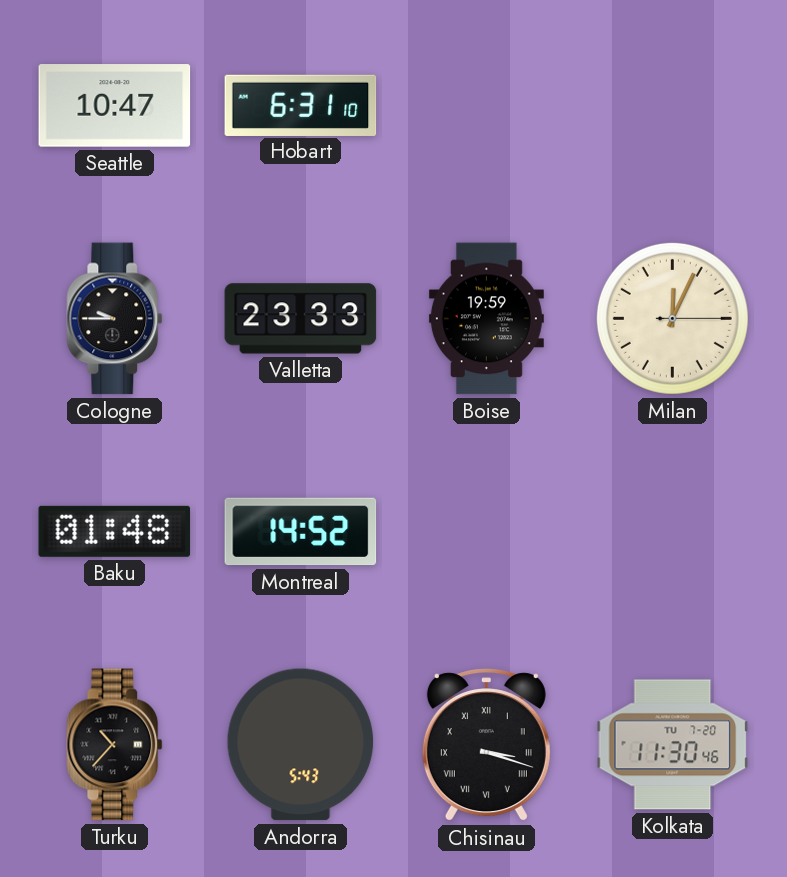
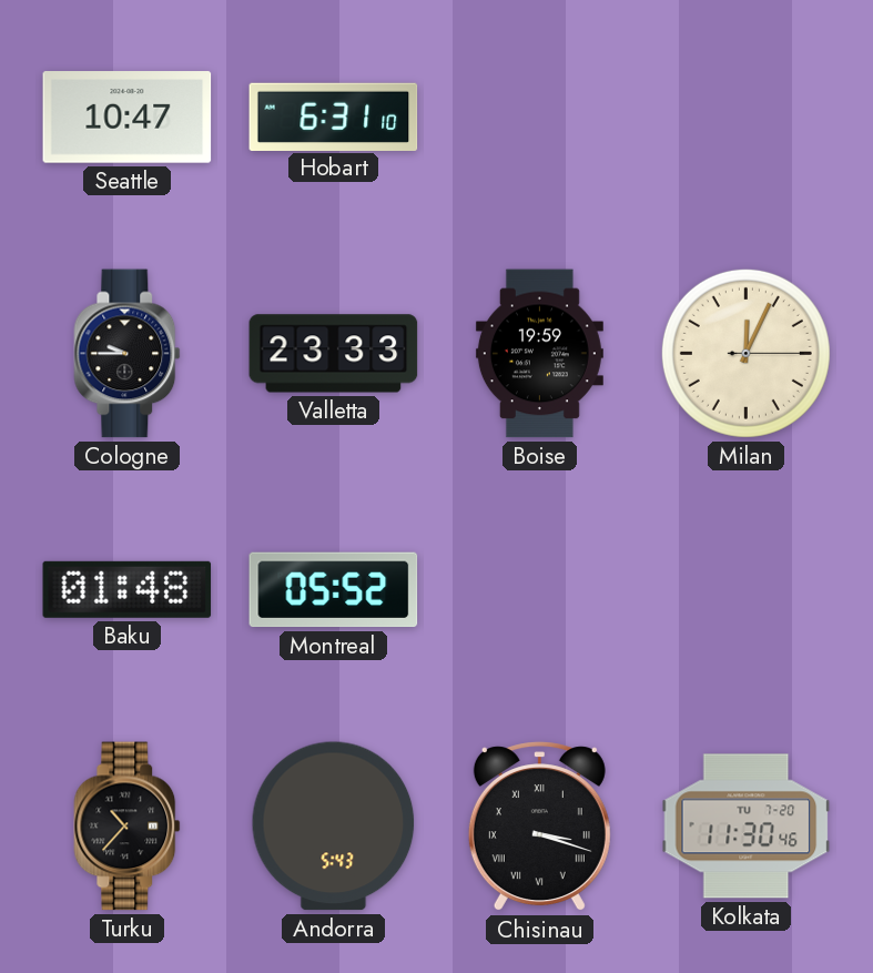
Montreal: 14:52 -> 05:52
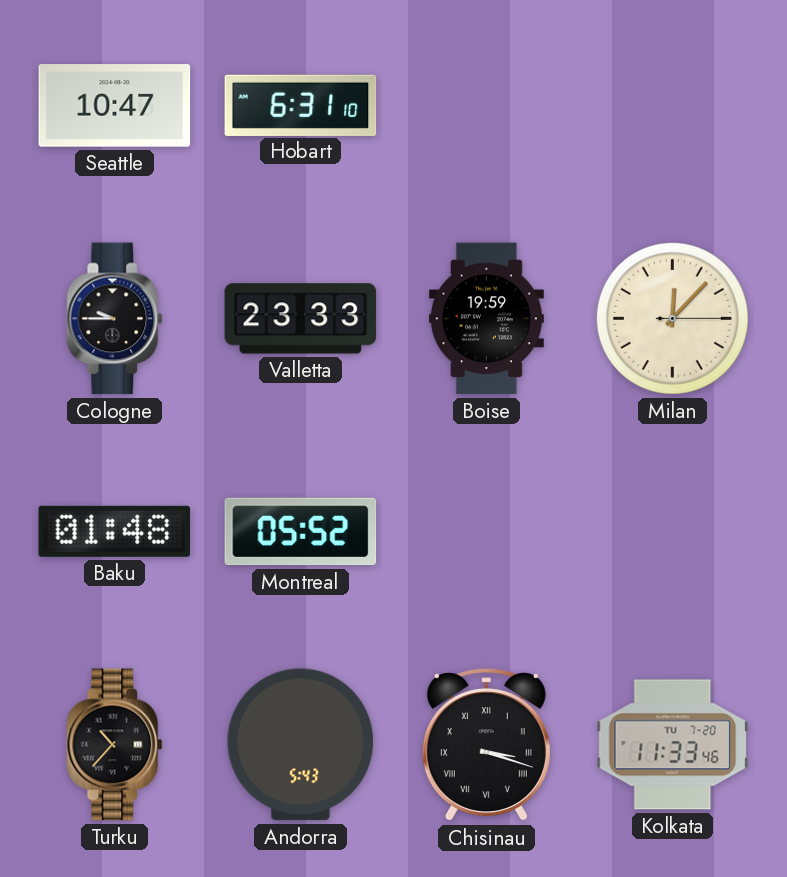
Milan: 12:04 -> 12:07
Kolkata: 11:30 -> 11:33
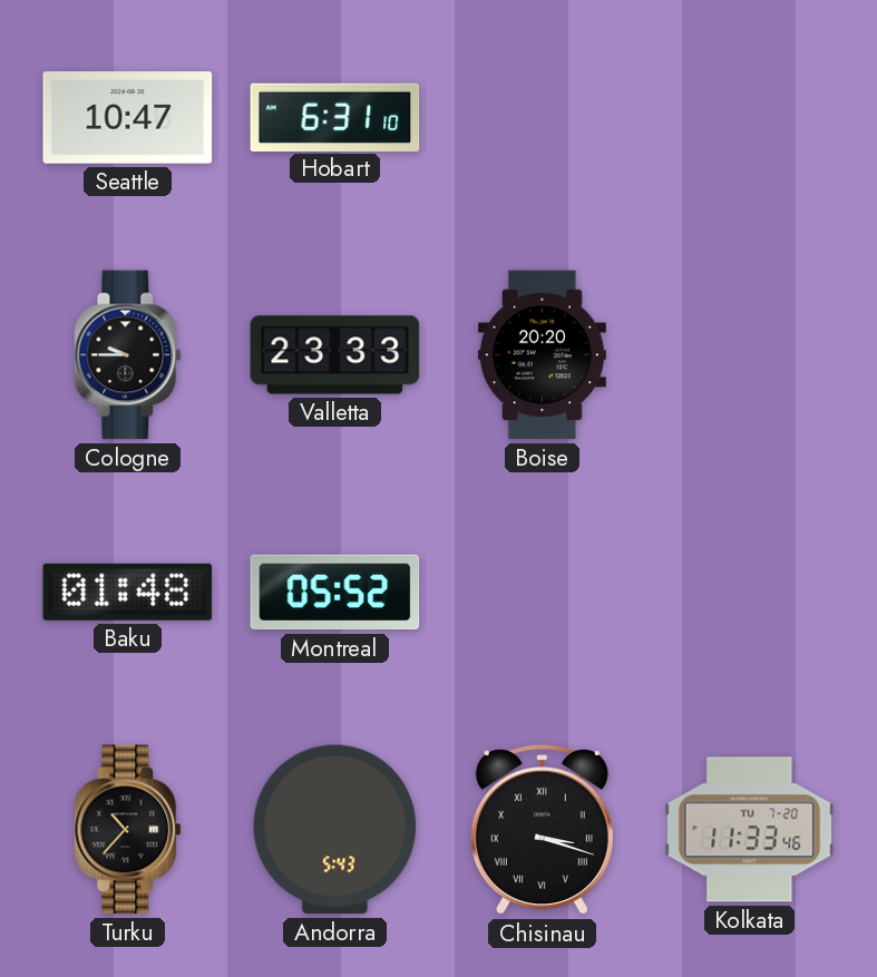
Boise: 19:59 -> 20:20
Milan: 12:07 -> none
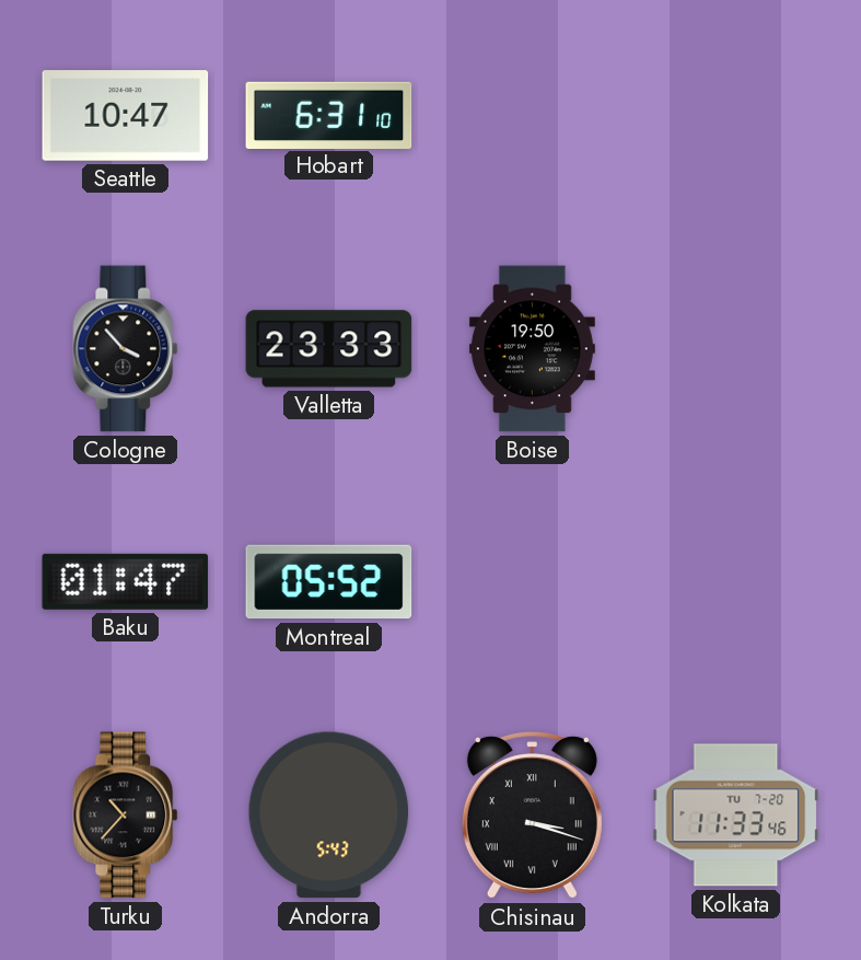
Cologne: 9:45 -> 3:53
Boise: 20:20 -> 19:50
Baku: 01:48 -> 01:47
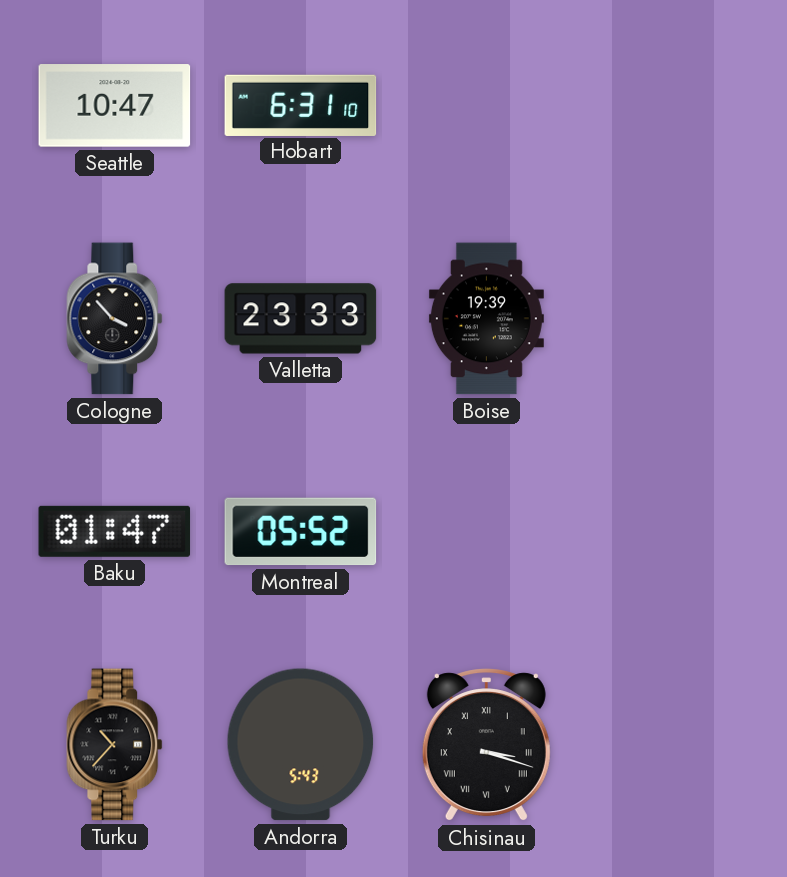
Boise: 19:50 -> 19:39
Kolkata: 11:33 -> none
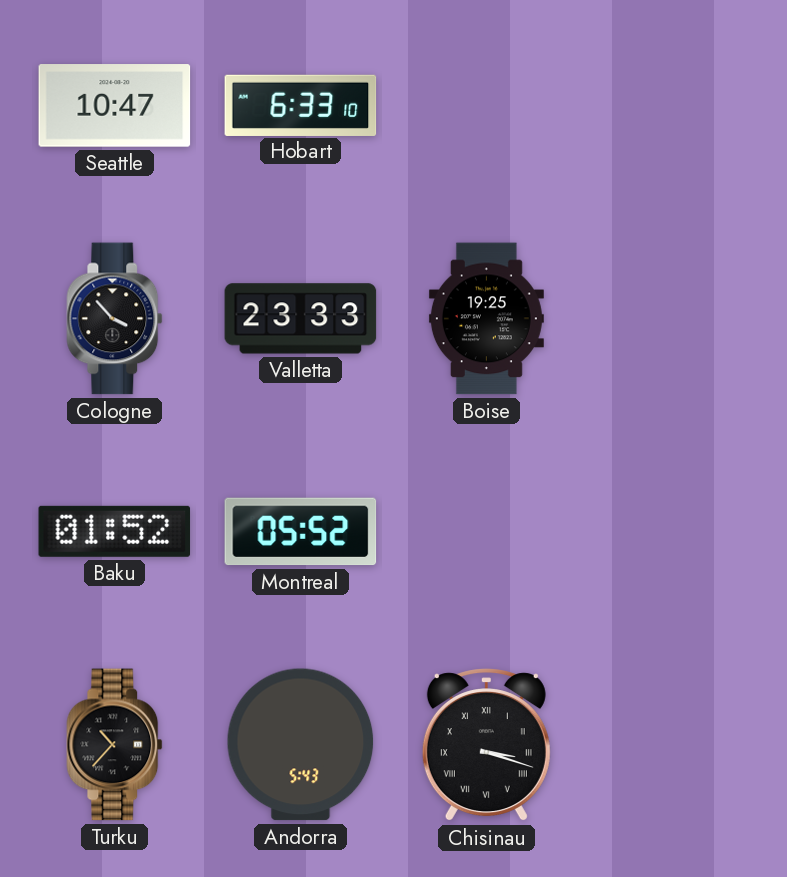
Hobart: 6:31 -> 6:33
Boise: 19:39 -> 19:25
Baku: 01:47 -> 01:52
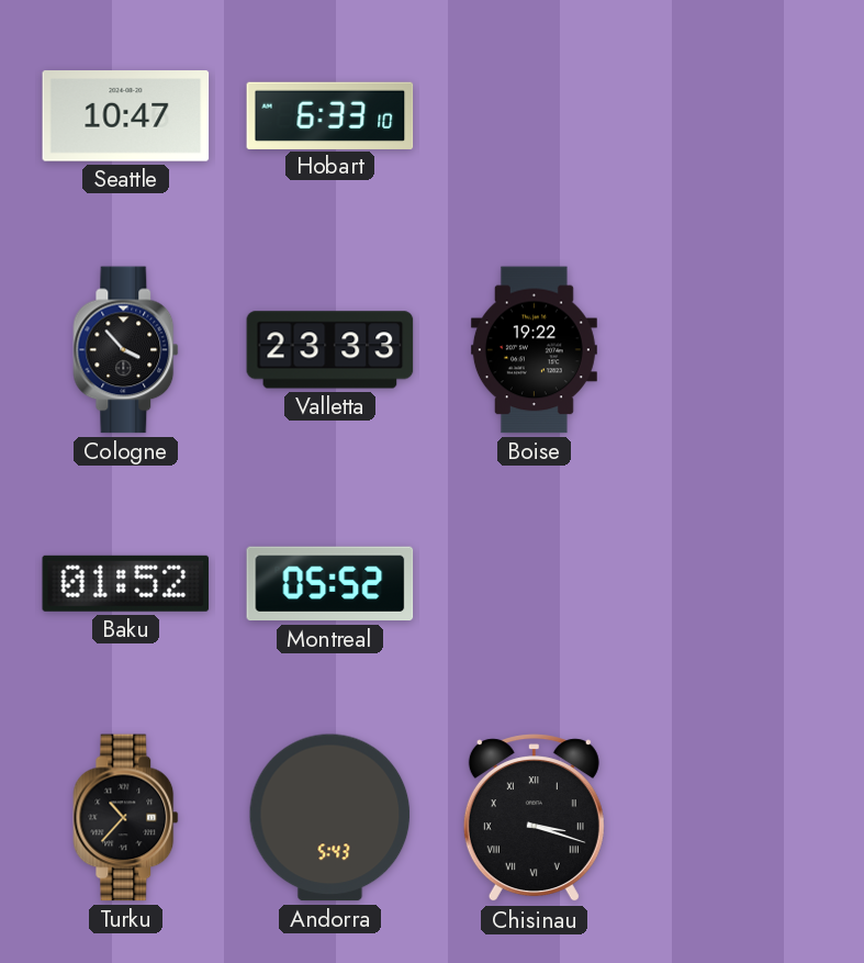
Boise: 19:25 -> 19:22
